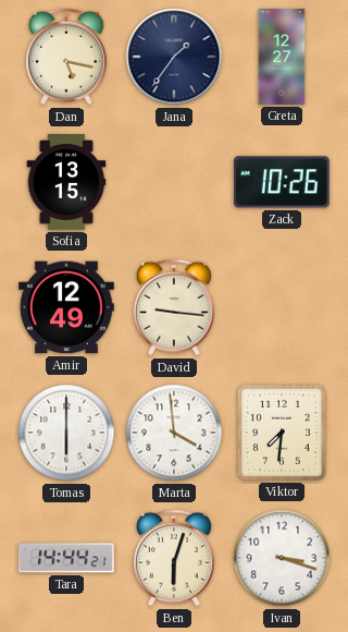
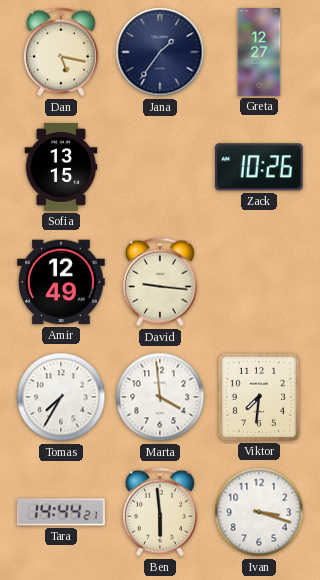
Tomas: 6:00 -> 7:35
Ben: 6:03 -> 5:59
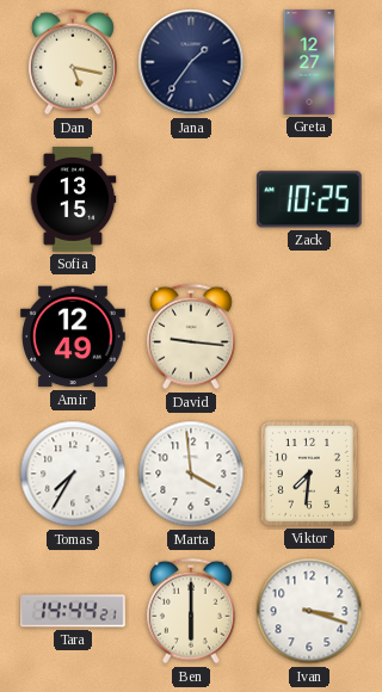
Zack: 10:26 -> 10:25
Ben: 5:59 -> 6:00
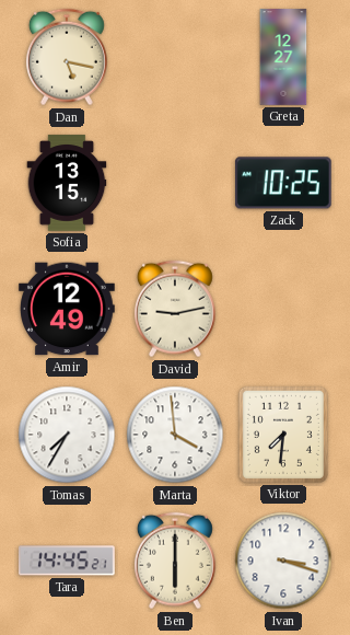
Jana: 1:36 -> none
David: 9:16 -> 9:13
Tara: 14:44 -> 14:45
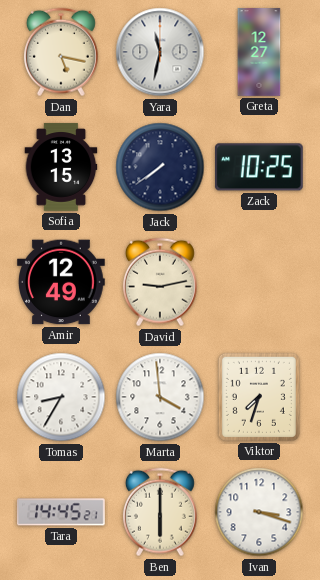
Yara: none -> 11:32
Jack: none -> 7:39
Tomas: 7:35 -> 8:35
Viktor: 7:31 -> 7:33
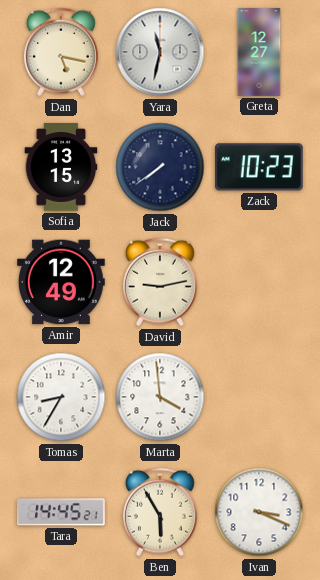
Zack: 10:25 -> 10:23
Viktor: 7:33 -> none
Ben: 6:00 -> 5:55
Ivan: 3:18 -> 3:19
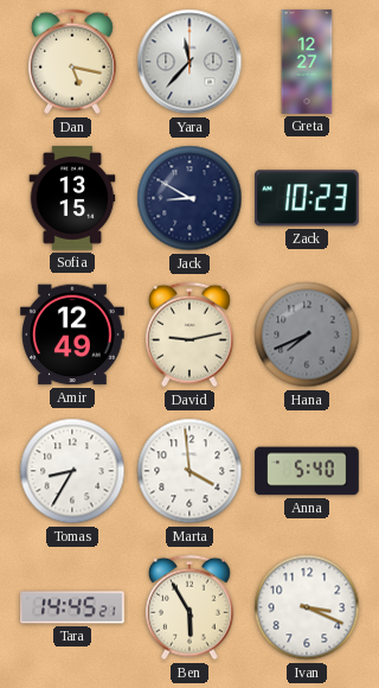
Yara: 11:32 -> 11:37
Jack: 7:39 -> 8:50
Hana: none -> 7:41
Anna: none -> 5:40
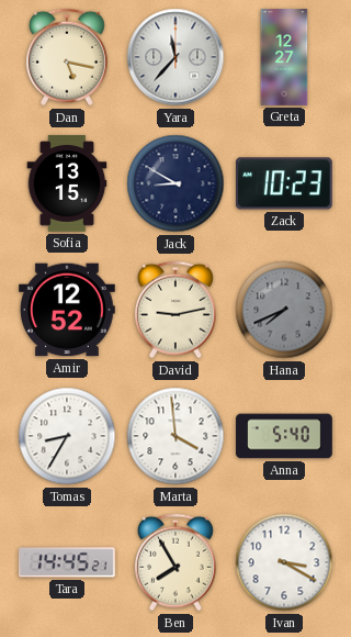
Amir: 12:49 -> 12:52
Ben: 5:55 -> 7:55
Ivan: 3:19 -> 3:20
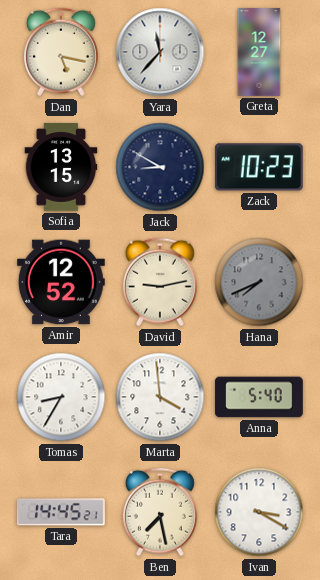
Ben: 7:55 -> 7:28
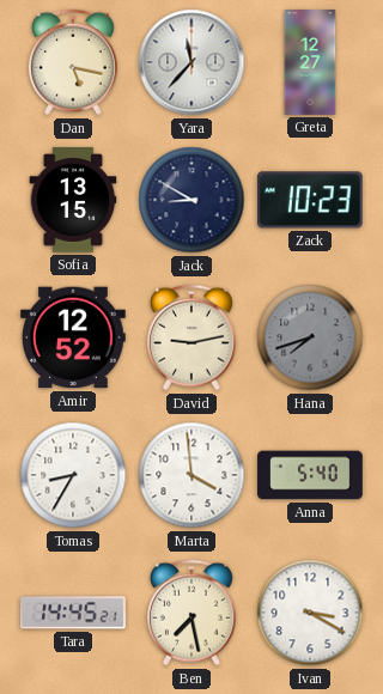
Hana: 7:41 -> 7:42
